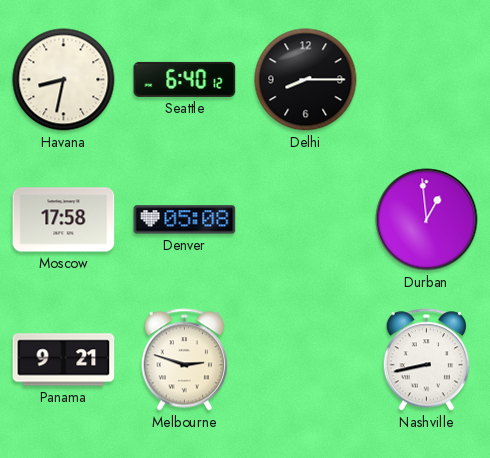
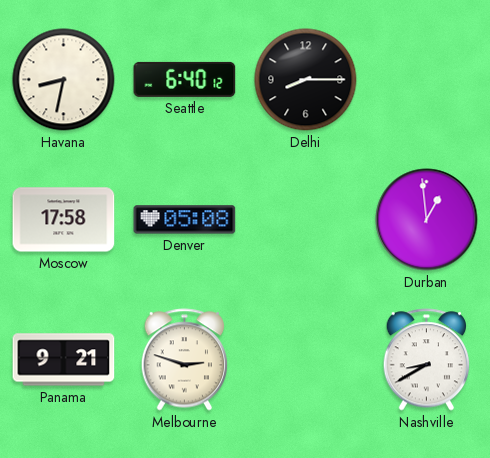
Nashville: 8:43 -> 8:40
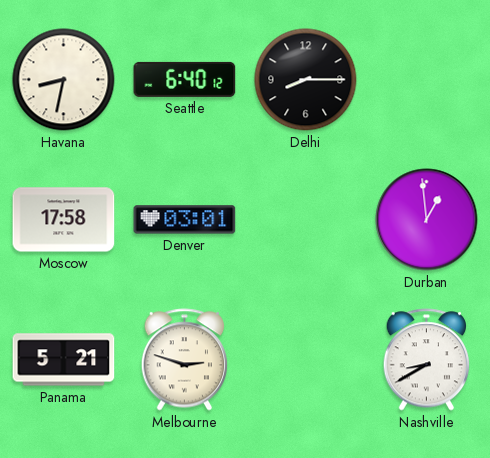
Denver: 05:08 -> 03:01
Panama: 9:21 -> 5:21
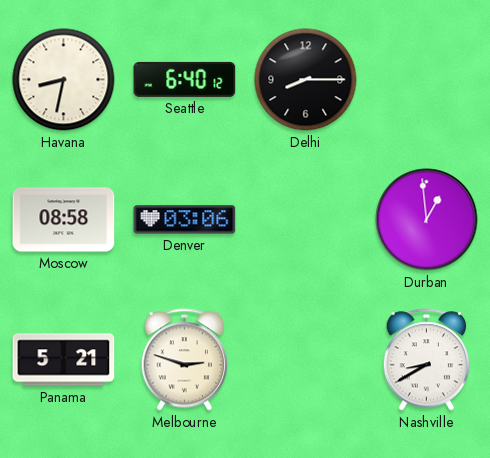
Moscow: 17:58 -> 08:58
Denver: 03:01 -> 03:06
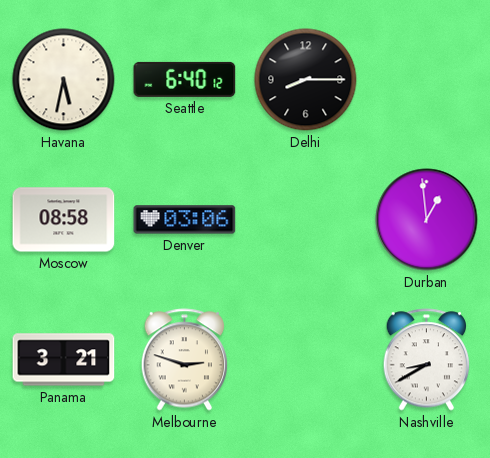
Havana: 8:32 -> 5:32
Panama: 5:21 -> 3:21
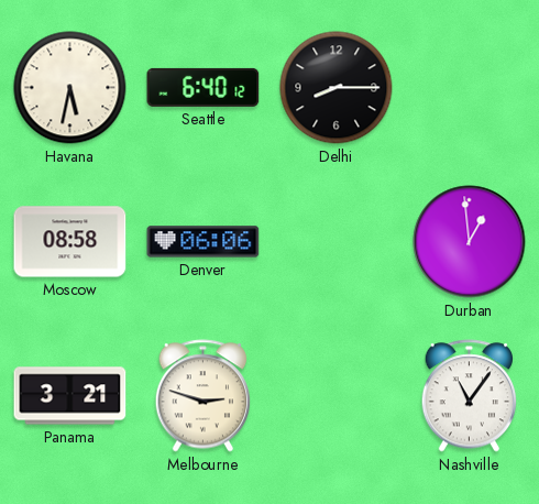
Denver: 03:06 -> 06:06
Nashville: 8:40 -> 11:06
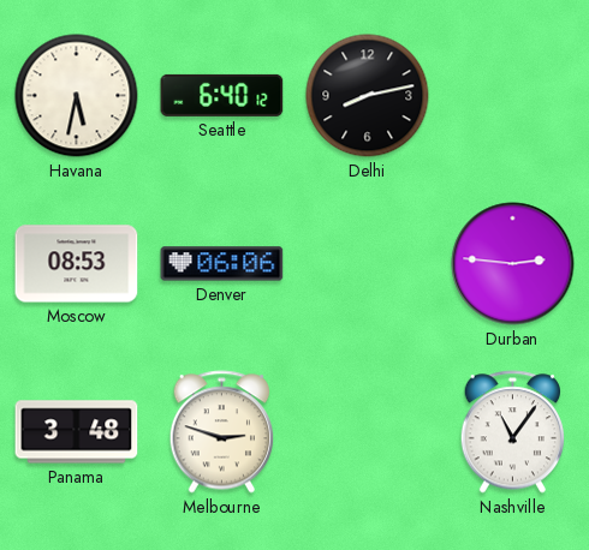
Delhi: 8:15 -> 8:13
Moscow: 08:58 -> 08:53
Durban: 12:59 -> 2:46
Panama: 3:21 -> 3:48
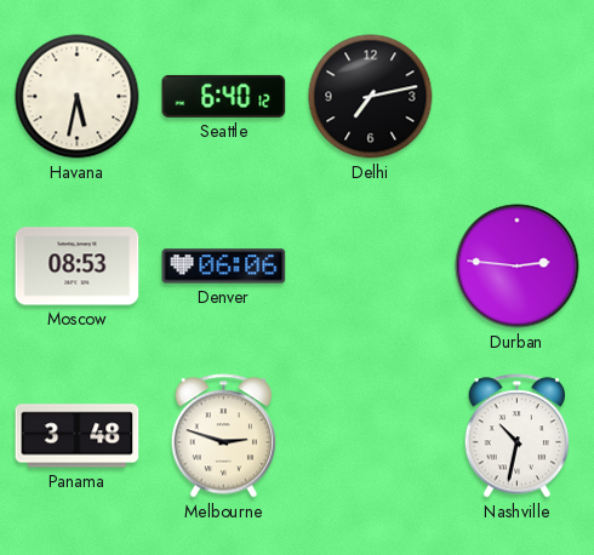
Delhi: 8:13 -> 7:13
Nashville: 11:06 -> 10:32
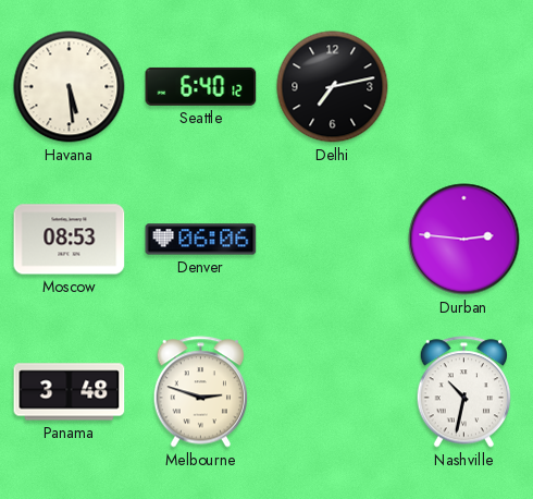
Havana: 5:32 -> 5:29
